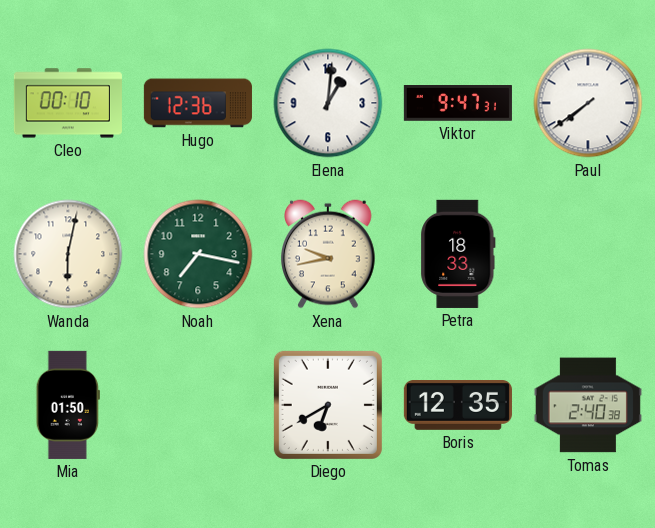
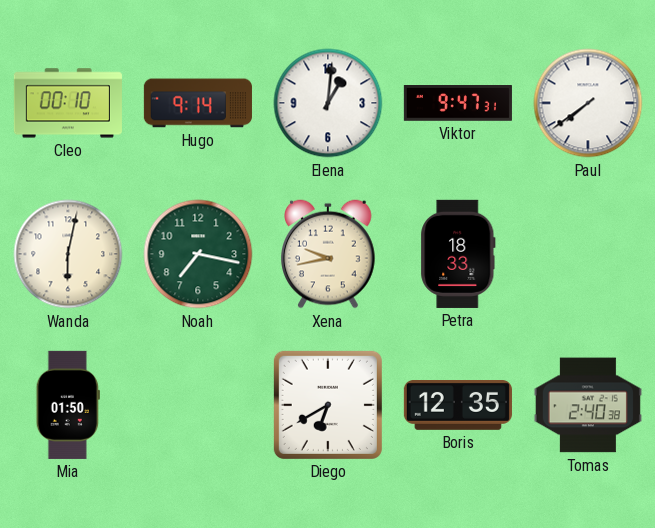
Hugo: 12:36 -> 9:14
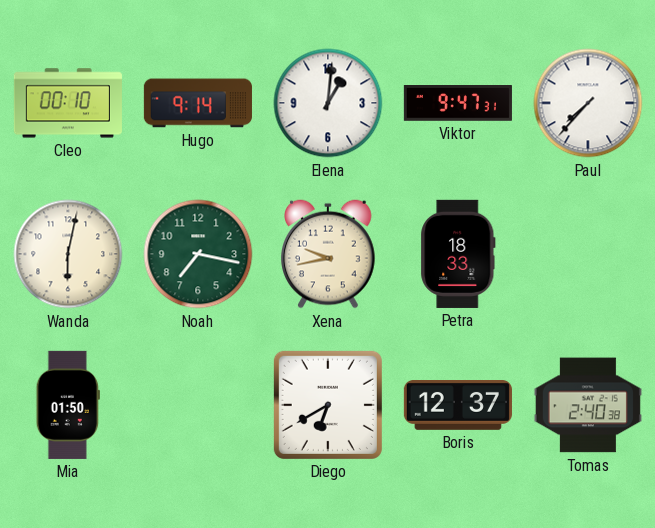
Paul: 7:39 -> 7:37
Boris: 12:35 -> 12:37
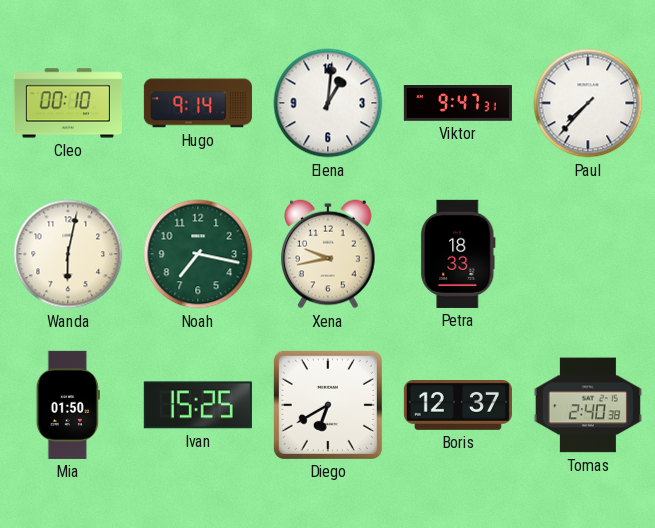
Ivan: none -> 15:25
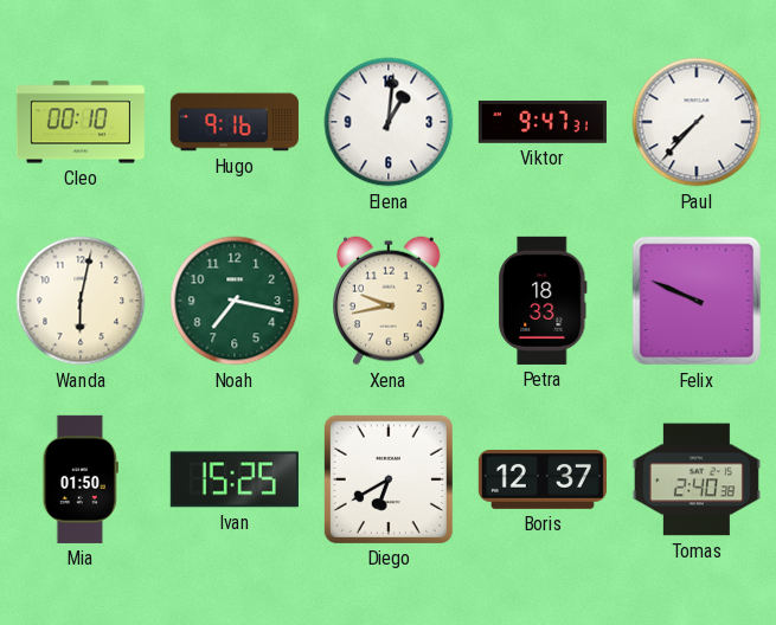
Hugo: 9:14 -> 9:16
Felix: none -> 9:49
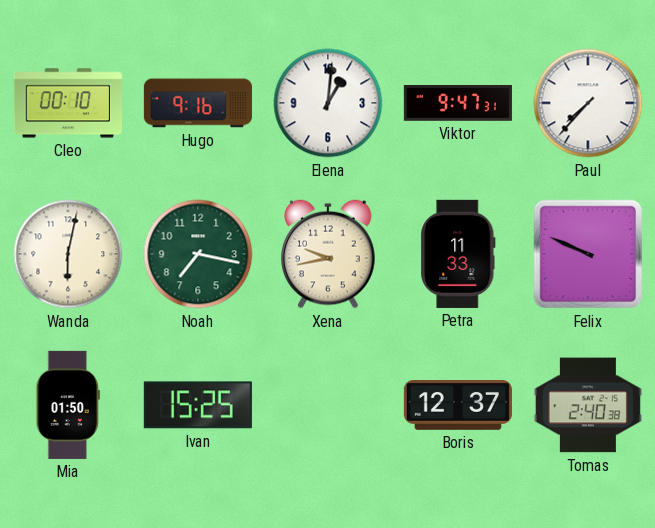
Petra: 18:33 -> 11:33
Diego: 6:40 -> none
